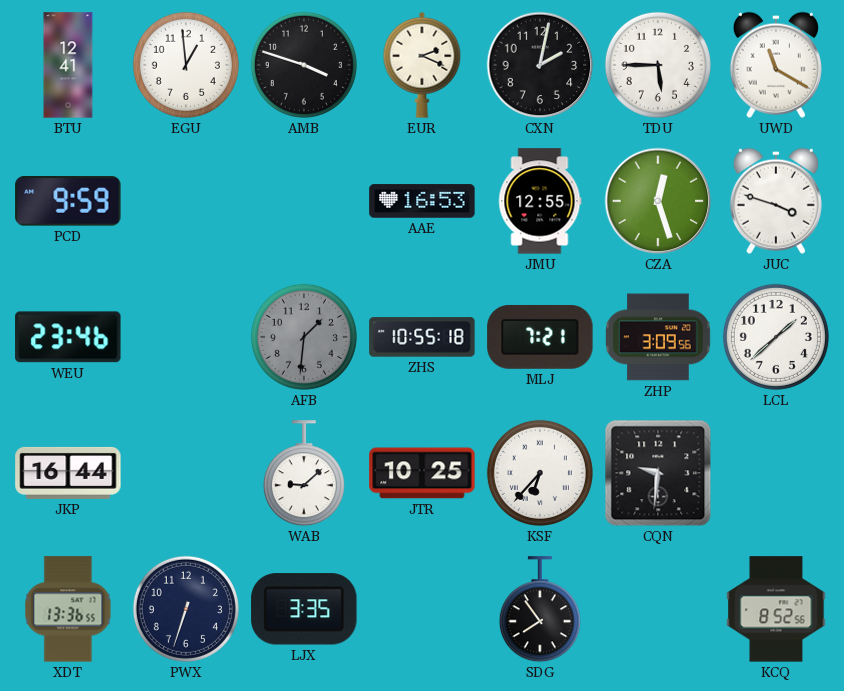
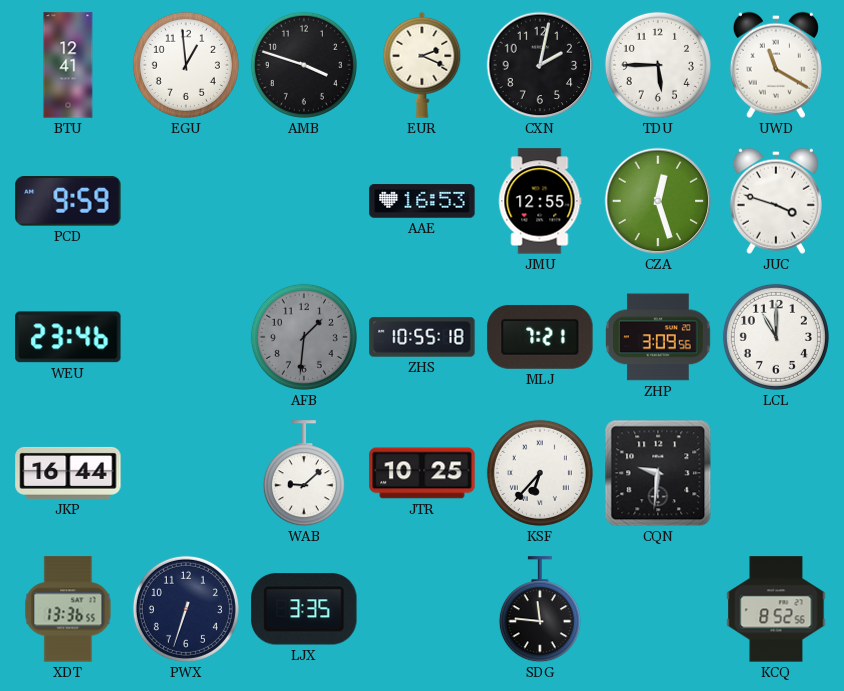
LCL: 1:38 -> 11:00
SDG: 7:54 -> 11:46
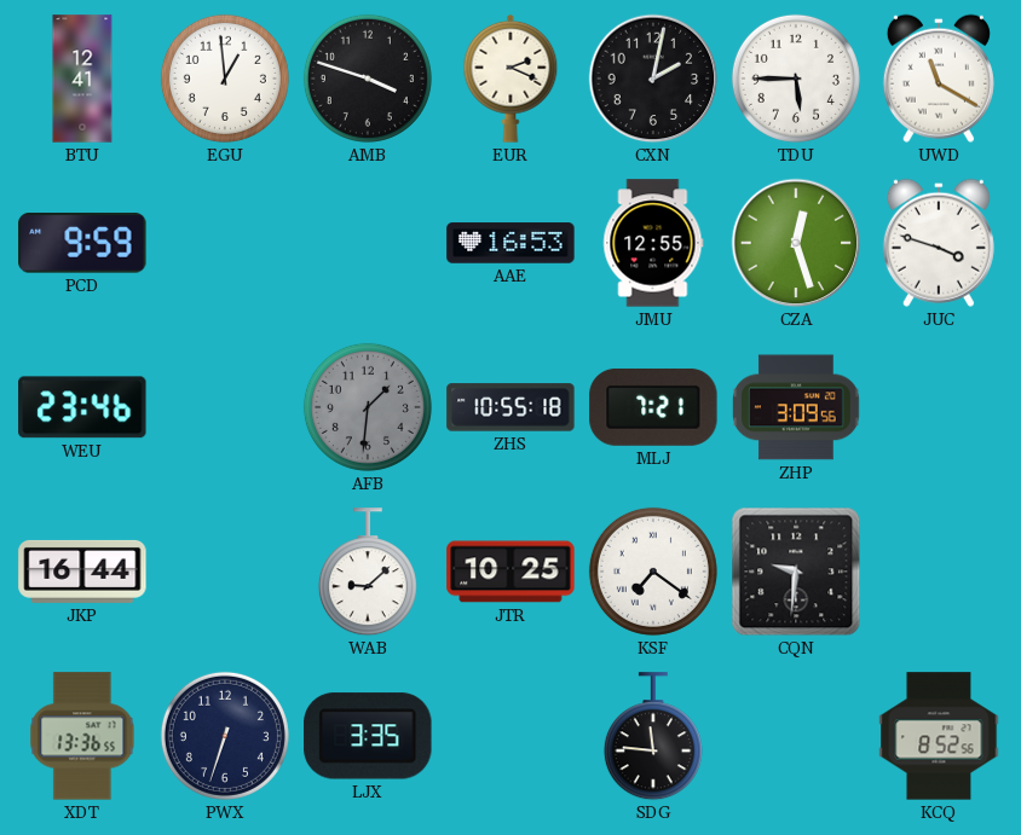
LCL: 11:00 -> none
KSF: 6:37 -> 7:21
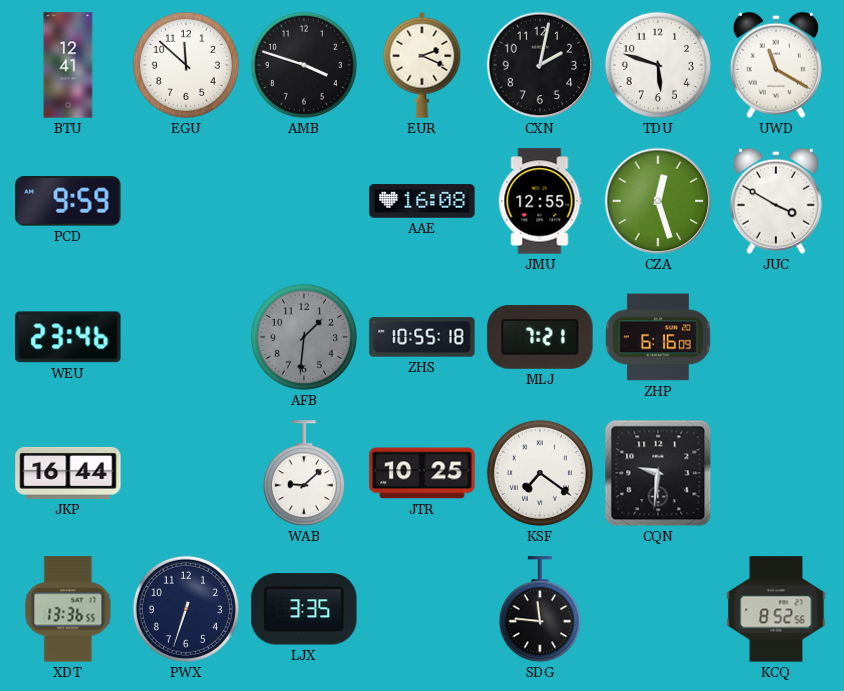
EGU: 12:59 -> 11:52
TDU: 5:45 -> 5:48
AAE: 16:53 -> 16:08
JUC: 3:48 -> 3:50
ZHP: 3:09 -> 6:16
